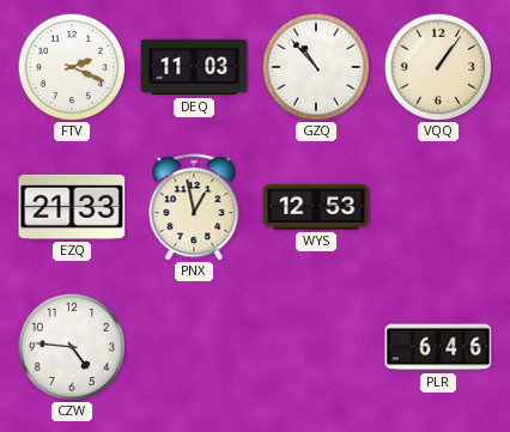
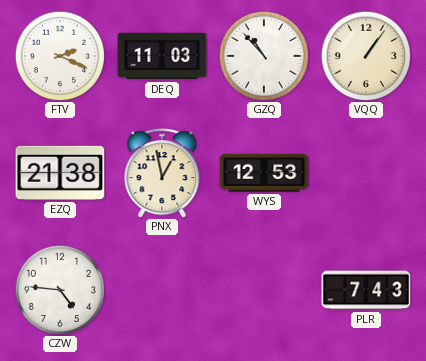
EZQ: 21:33 -> 21:38
PLR: 6:46 -> 7:43
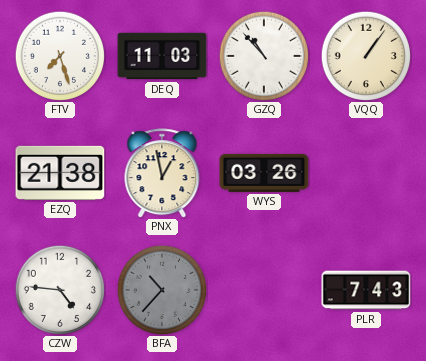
FTV: 2:19 -> 7:27
WYS: 12:53 -> 03:26
BFA: none -> 10:37
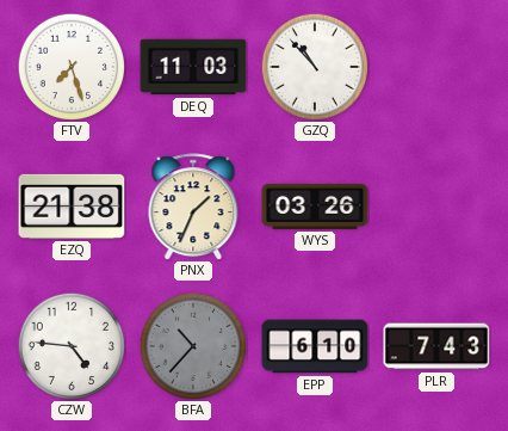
VQQ: 1:06 -> none
PNX: 12:58 -> 1:34
EPP: none -> 6:10
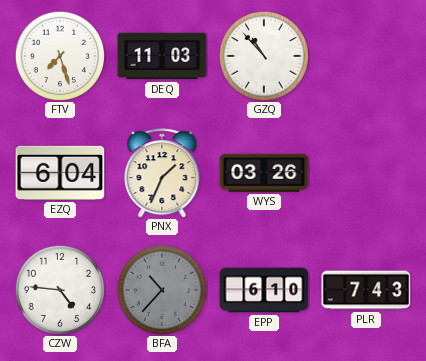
EZQ: 21:38 -> 6:04
